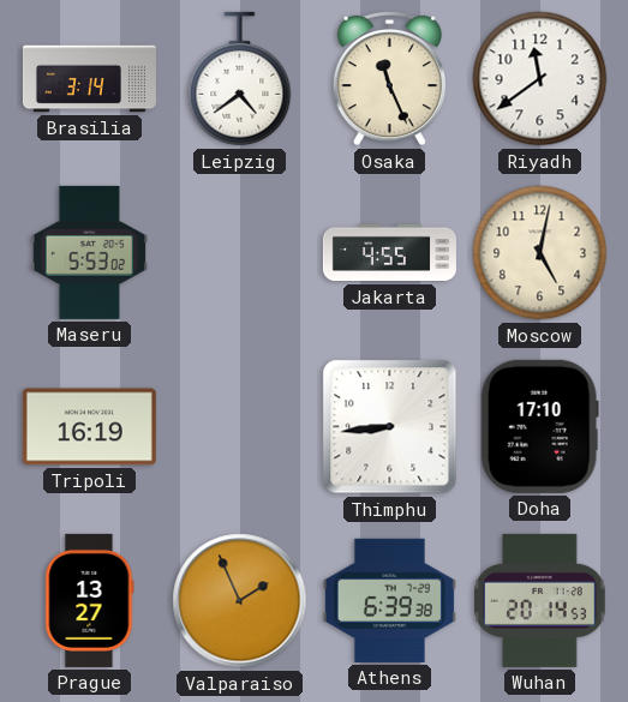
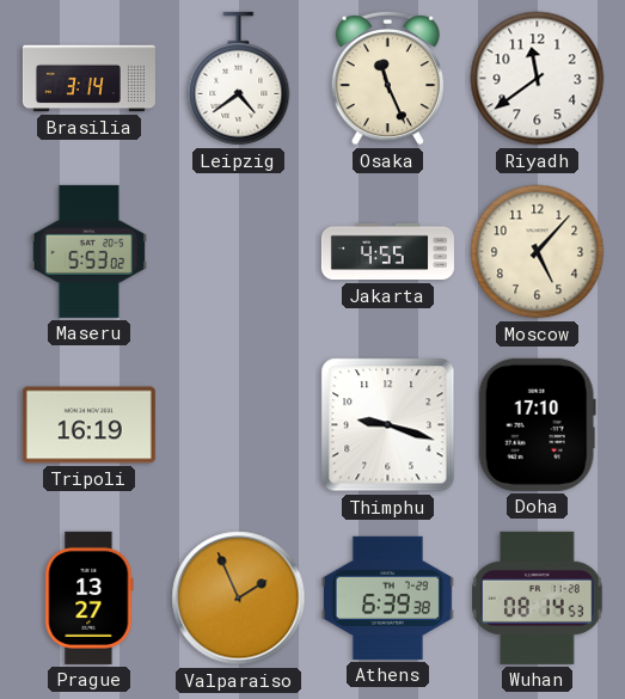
Moscow: 5:02 -> 5:07
Thimphu: 8:44 -> 9:18
Wuhan: 20:14 -> 08:14
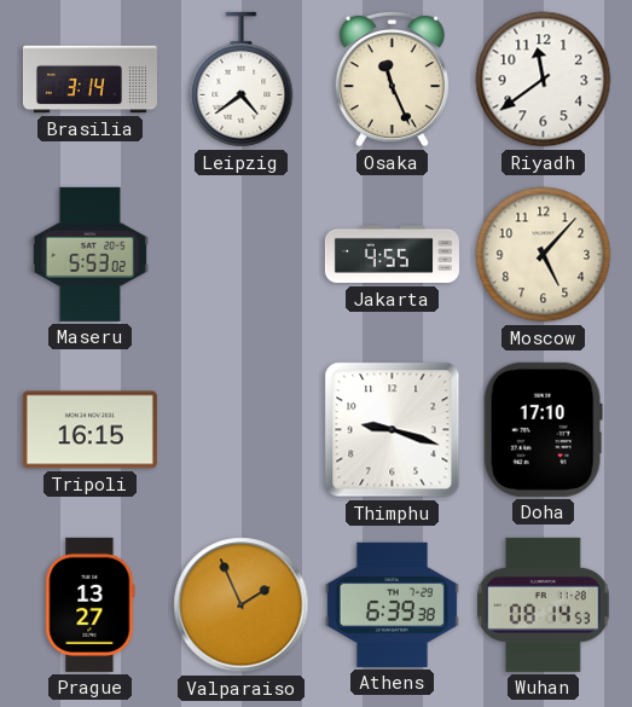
Tripoli: 16:19 -> 16:15
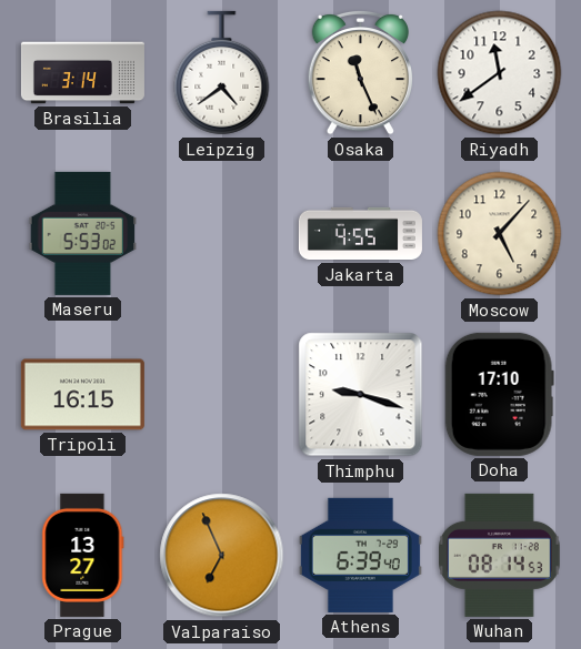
Valparaiso: 1:56 -> 6:56
Athens: 6:39:38 -> 6:39:40
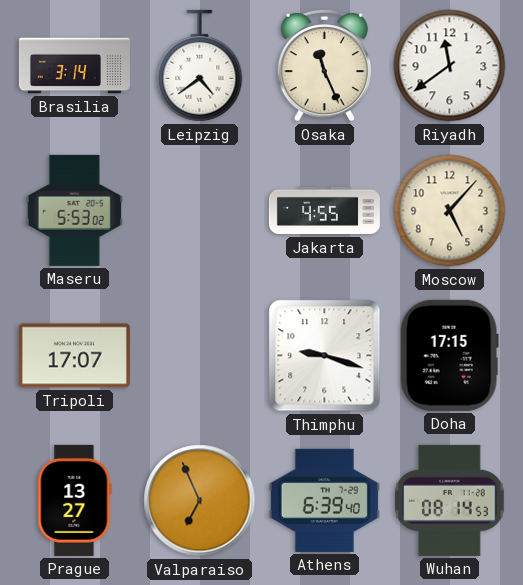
Tripoli: 16:15 -> 17:07
Doha: 17:10 -> 17:15
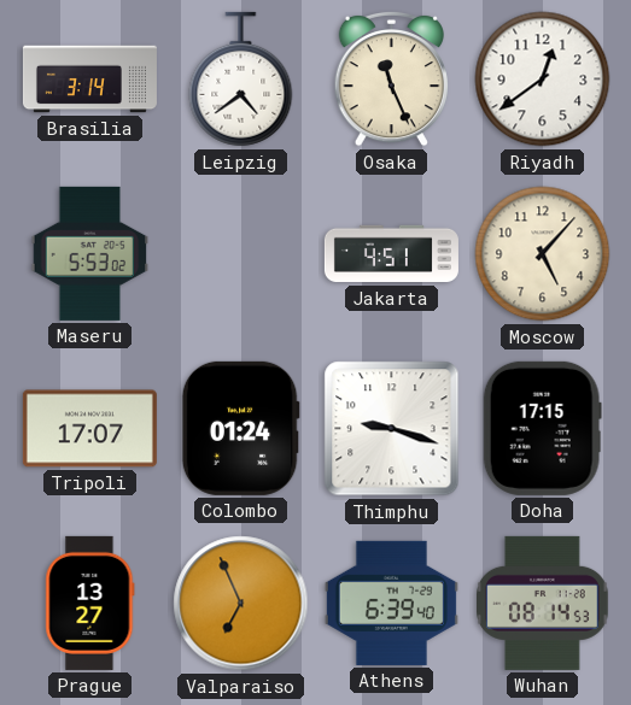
Riyadh: 11:39 -> 12:39
Jakarta: 4:55 -> 4:51
Colombo: none -> 01:24
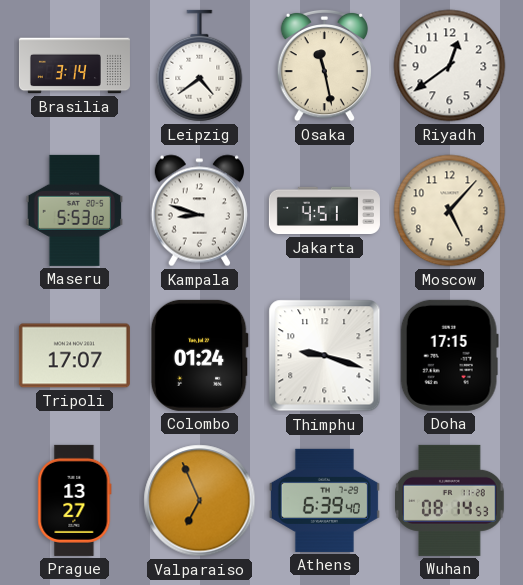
Osaka: 11:26 -> 11:28
Kampala: none -> 8:48
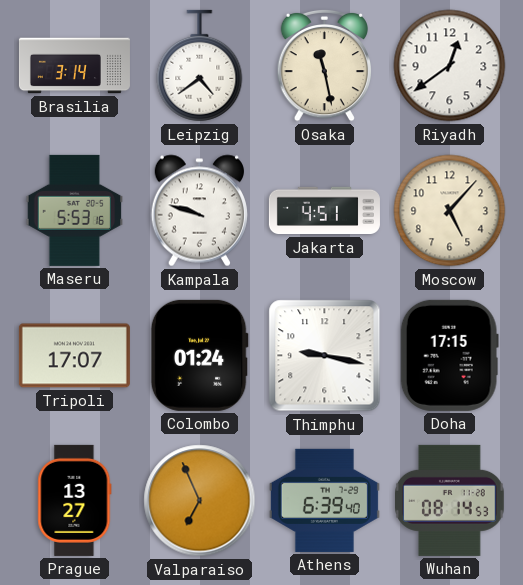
Maseru: 5:53:02 -> 5:53:16
Kampala: 8:48 -> 9:48
Thimphu: 9:18 -> 9:17
